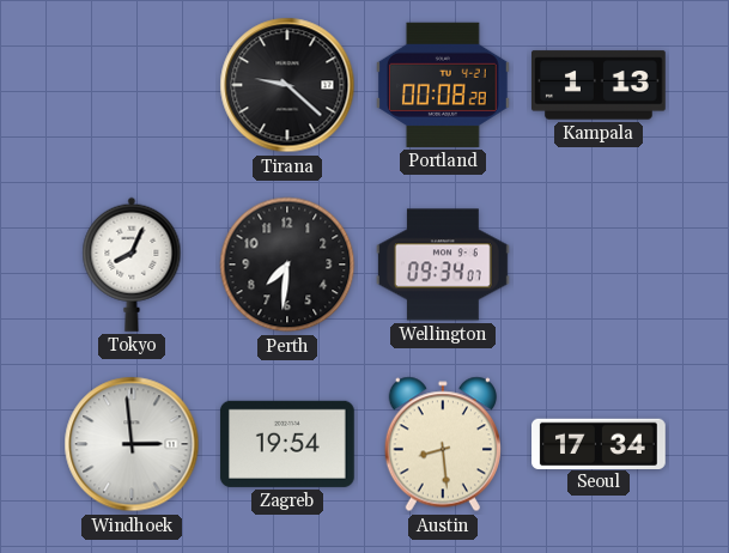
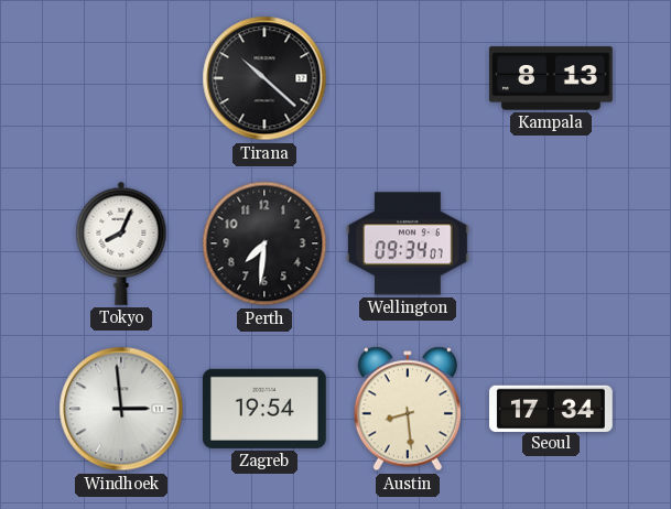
Tirana: 9:22 -> 10:22
Portland: 00:08 -> none
Kampala: 1:13 -> 8:13
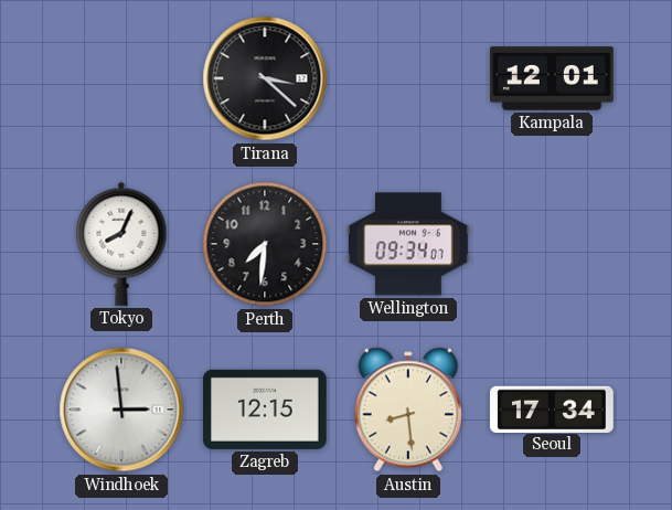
Tirana: 10:22 -> 3:22
Kampala: 8:13 -> 12:01
Zagreb: 19:54 -> 12:15
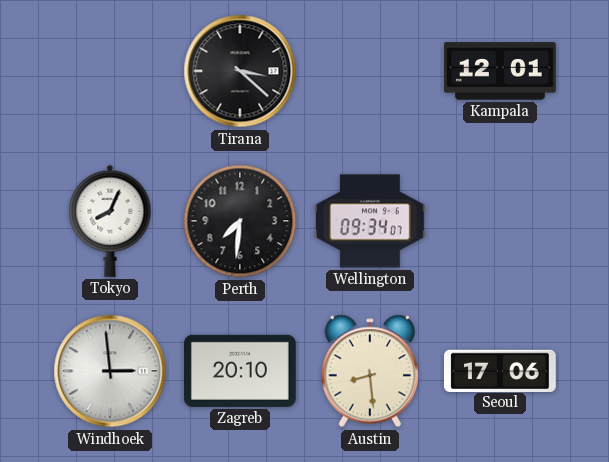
Zagreb: 12:15 -> 20:10
Seoul: 17:34 -> 17:06
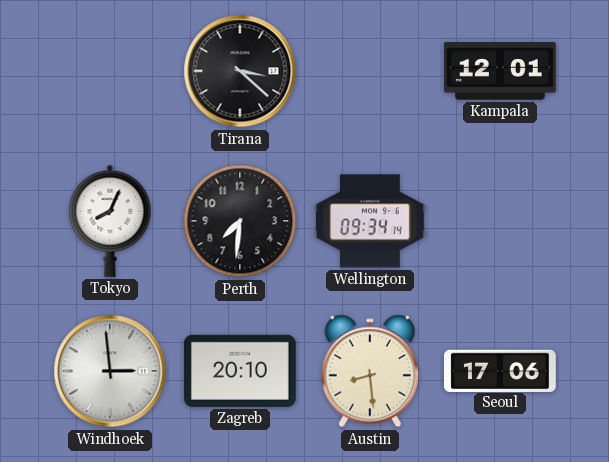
Wellington: 09:34:07 -> 09:34:14
